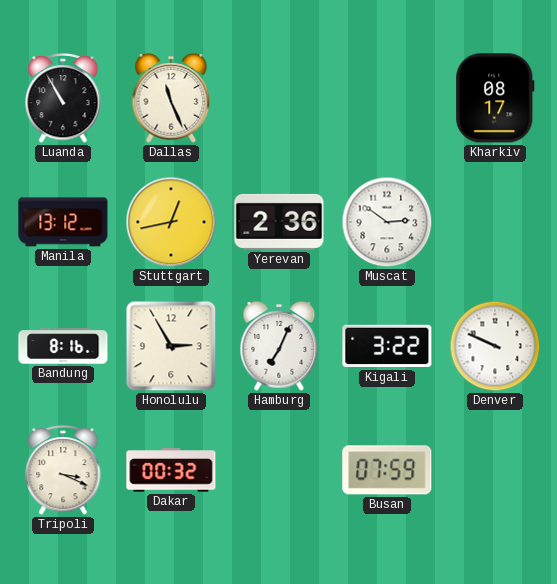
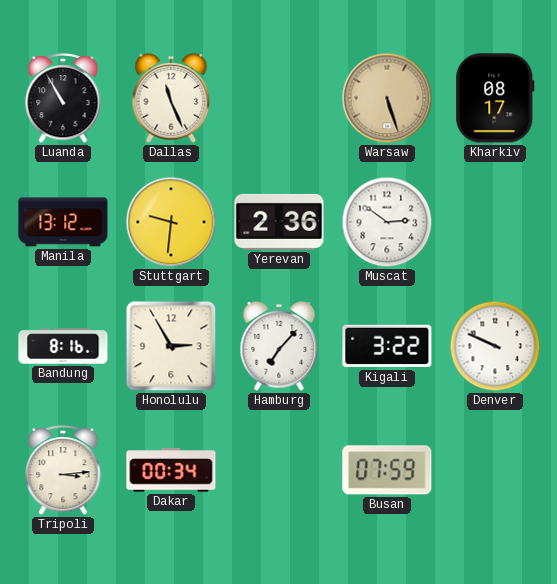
Warsaw: none -> 5:27
Stuttgart: 12:43 -> 9:31
Hamburg: 7:04 -> 7:07
Tripoli: 3:19 -> 3:14
Dakar: 00:32 -> 00:34
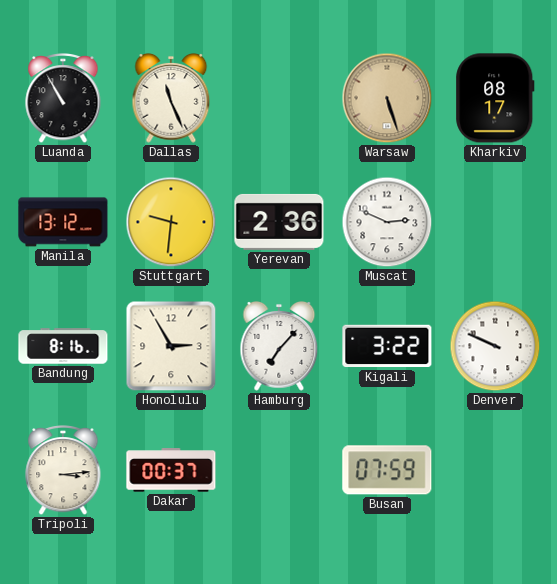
Muscat: 2:51 -> 2:49
Dakar: 00:34 -> 00:37
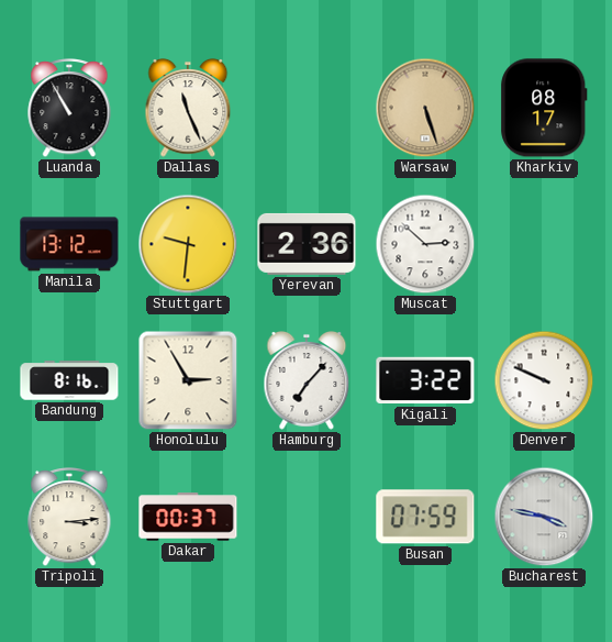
Muscat: 2:49 -> 2:52
Bucharest: none -> 3:47
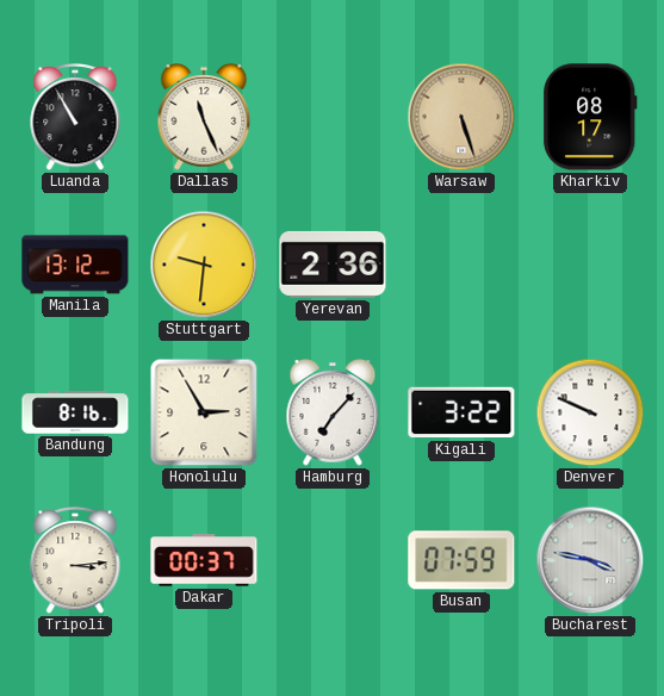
Muscat: 2:52 -> none
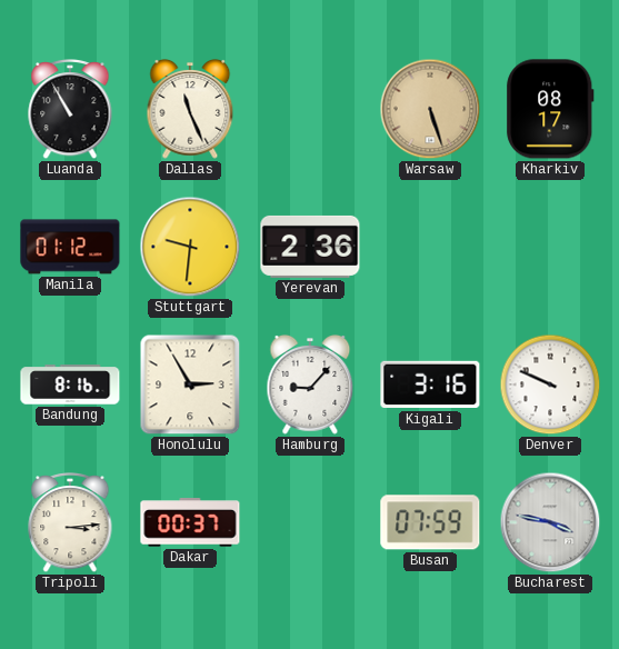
Manila: 13:12 -> 01:12
Hamburg: 7:07 -> 9:07
Kigali: 3:22 -> 3:16
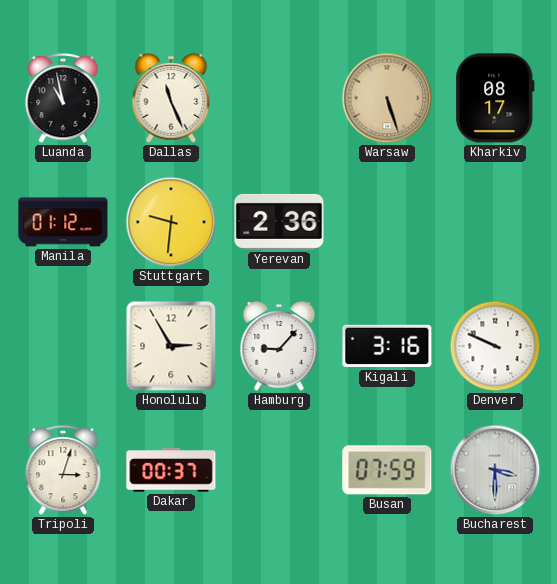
Luanda: 10:55 -> 10:58
Bandung: 8:16 -> none
Tripoli: 3:14 -> 3:03
Bucharest: 3:47 -> 3:30
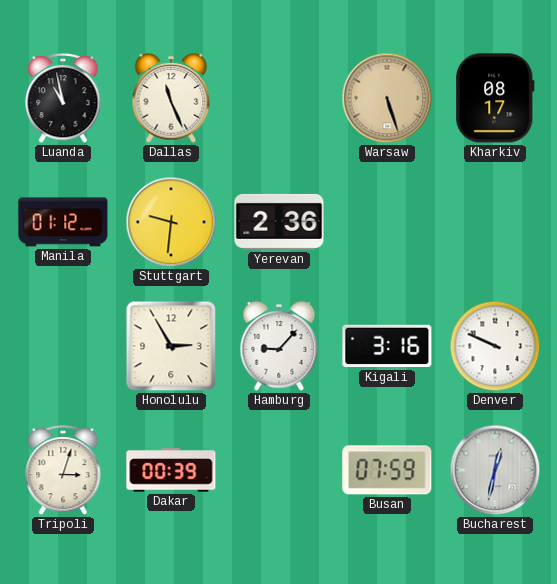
Dakar: 00:37 -> 00:39
Bucharest: 3:30 -> 12:32
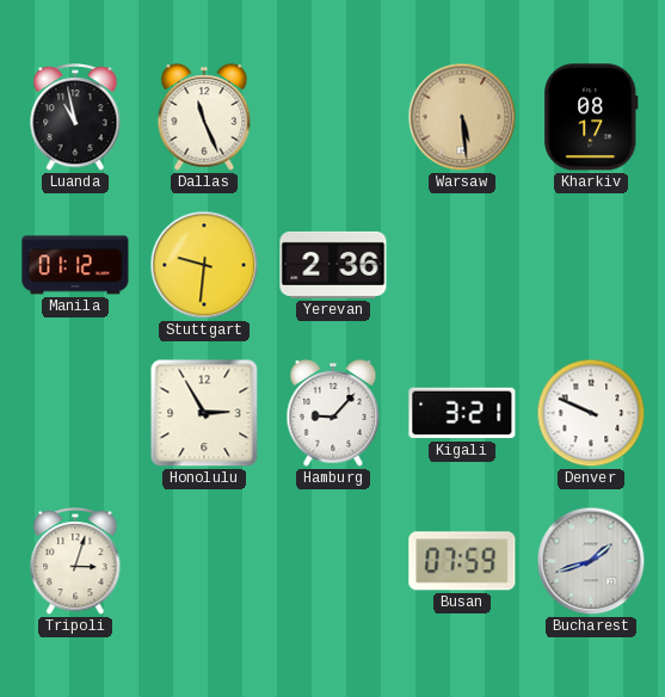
Warsaw: 5:27 -> 5:29
Kigali: 3:16 -> 3:21
Dakar: 00:39 -> none
Bucharest: 12:32 -> 1:42
